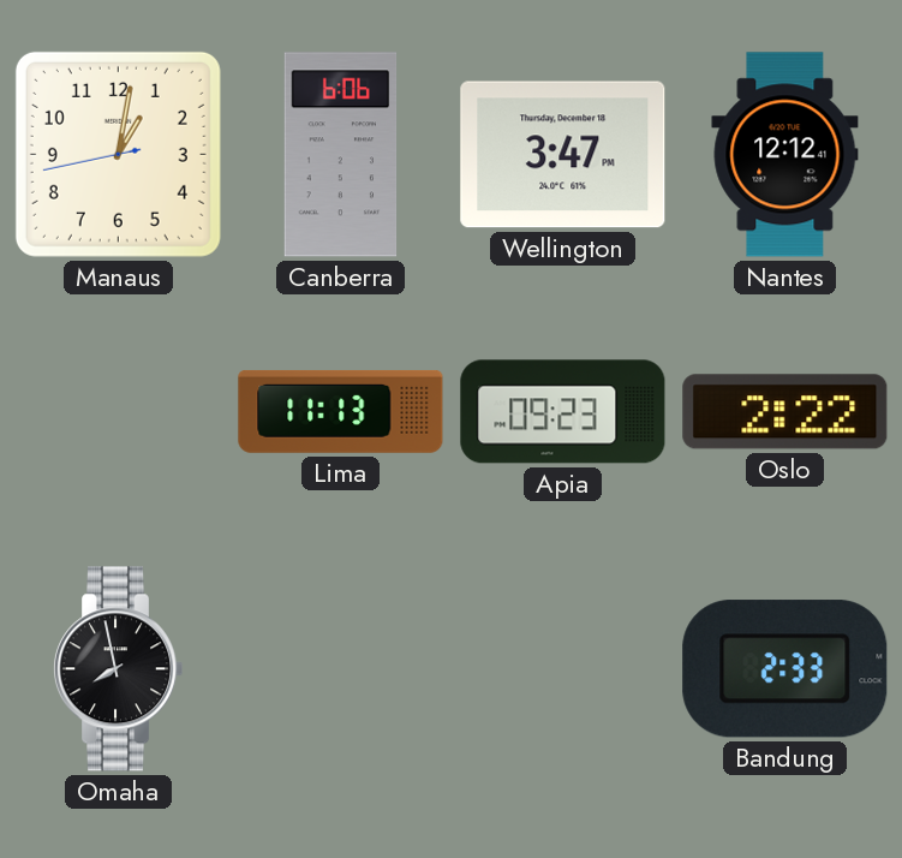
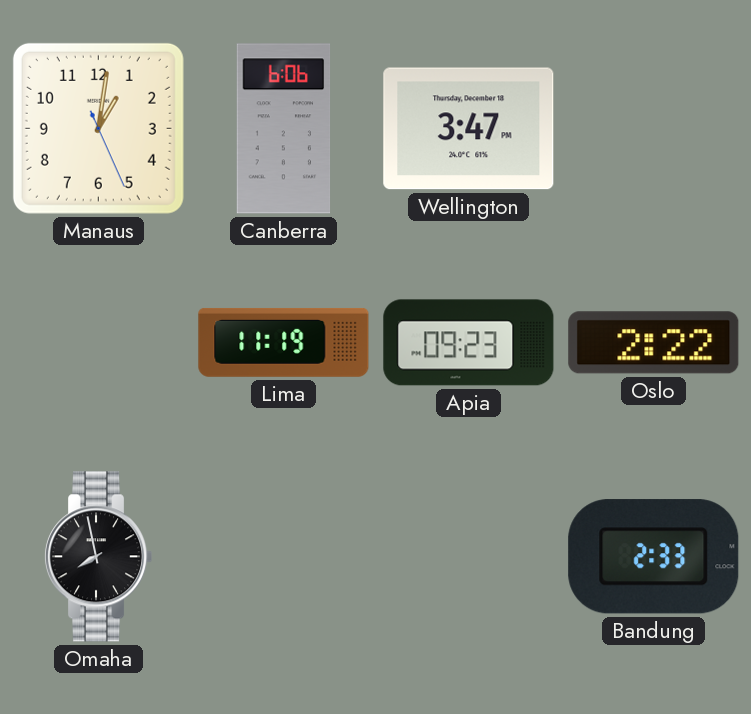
Manaus: 1:01:43 -> 1:01:26
Nantes: 12:12 -> none
Lima: 11:13 -> 11:19
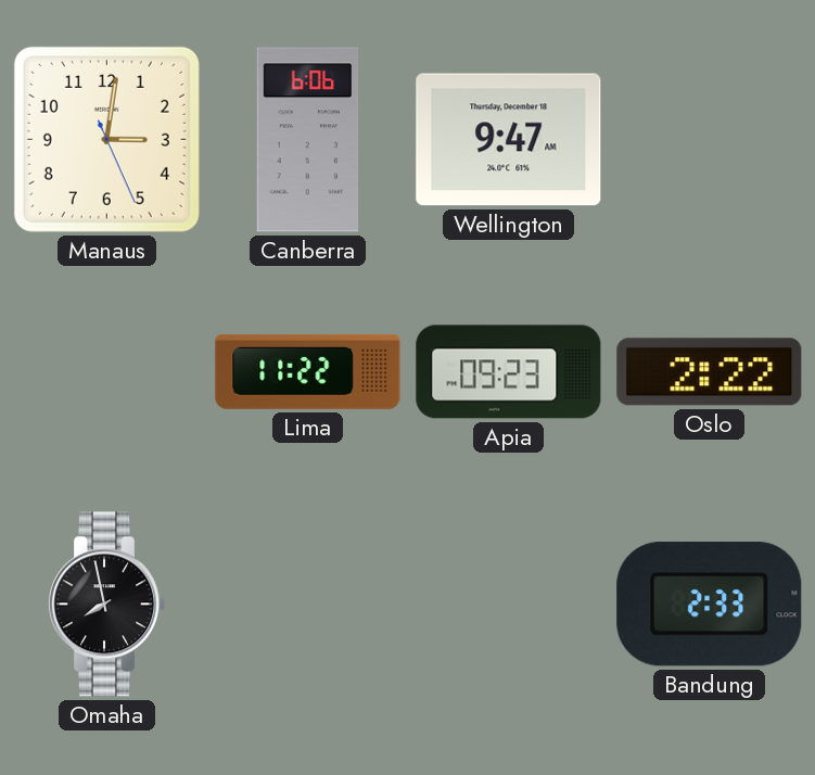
Manaus: 1:01 -> 3:01
Wellington: 3:47 -> 9:47
Lima: 11:19 -> 11:22
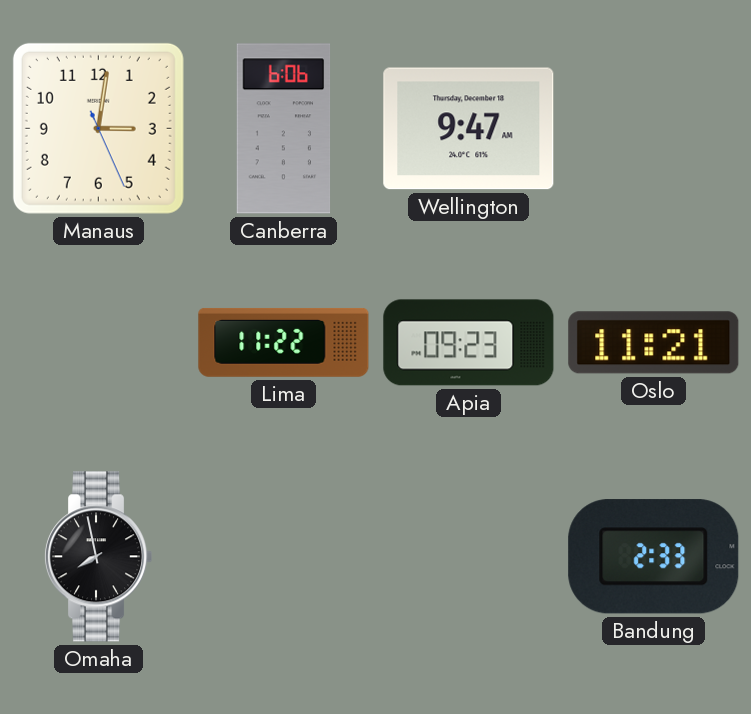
Oslo: 2:22 -> 11:21
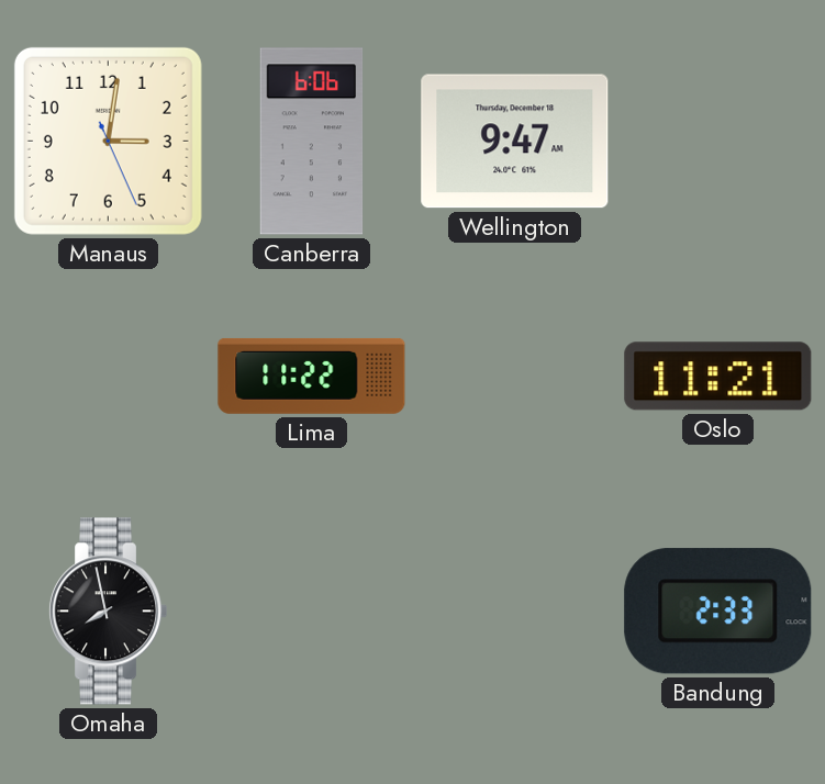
Apia: 09:23 -> none
